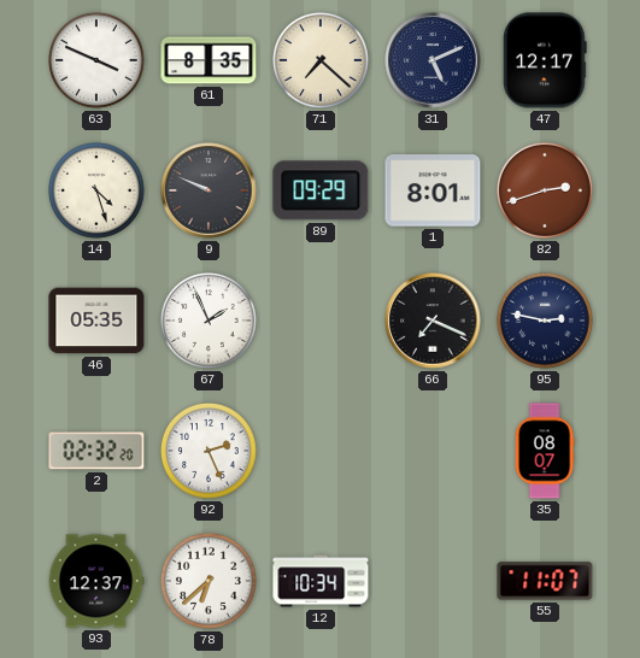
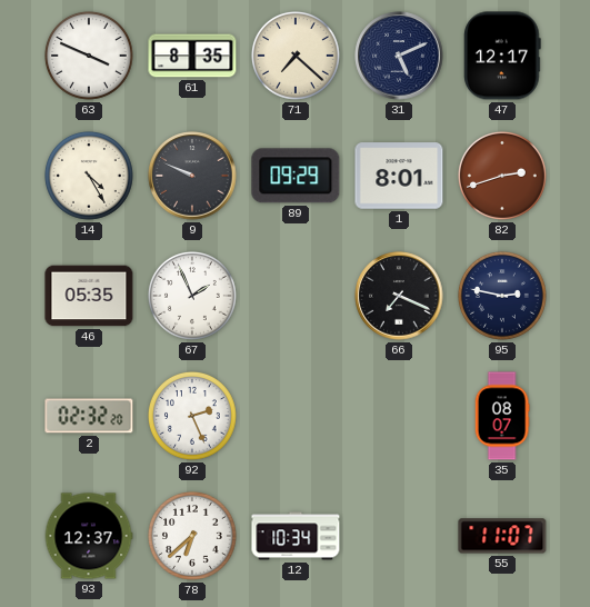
14: 4:27 -> 4:25
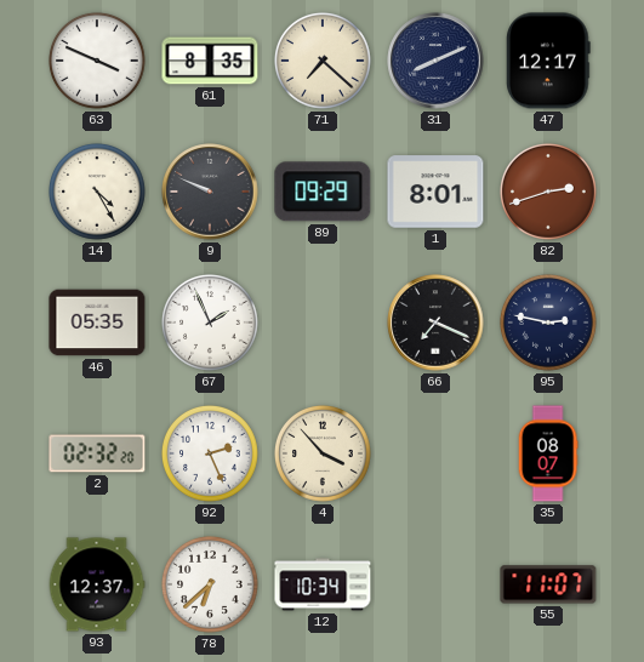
31: 5:11 -> 8:11
4: none -> 3:53
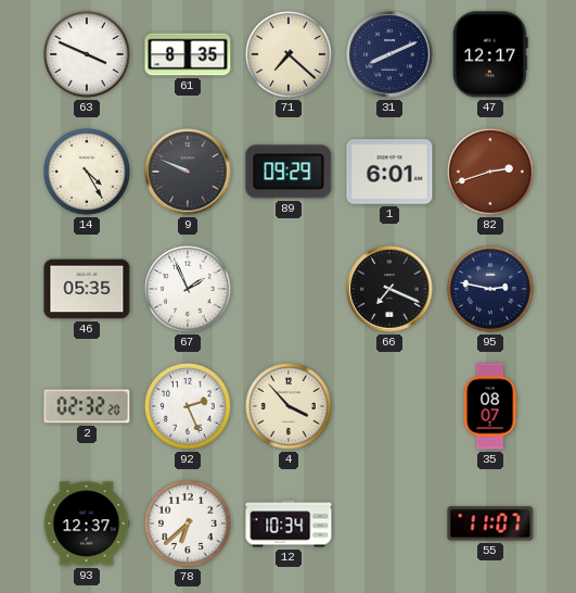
1: 8:01 -> 6:01
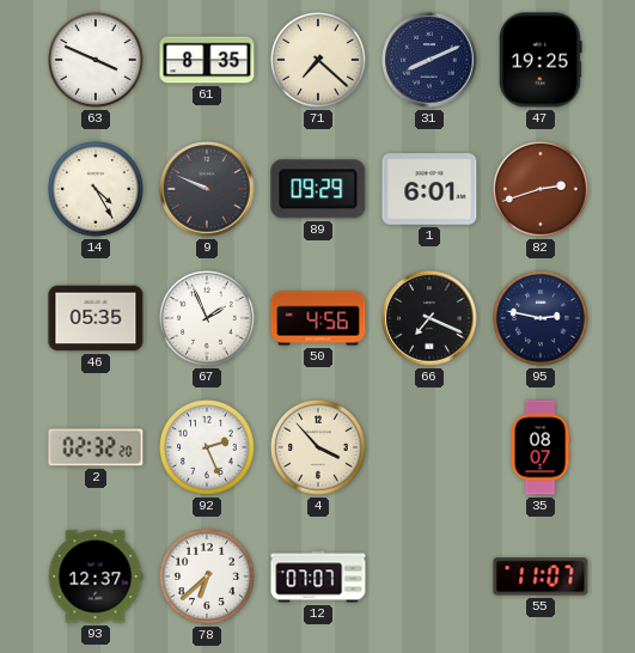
47: 12:17 -> 19:25
50: none -> 4:56
12: 10:34 -> 07:07
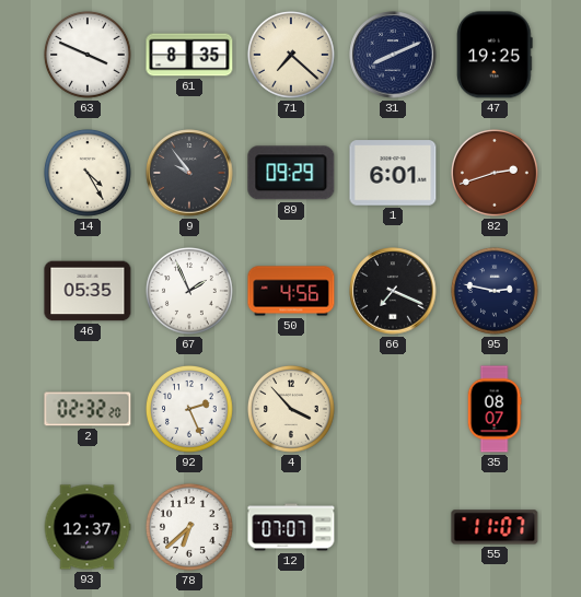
9: 9:49 -> 9:54
